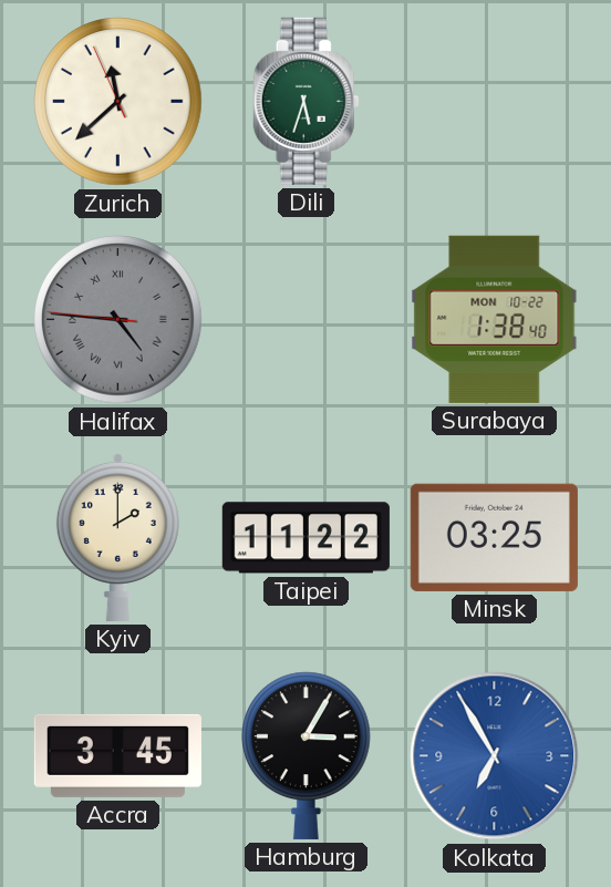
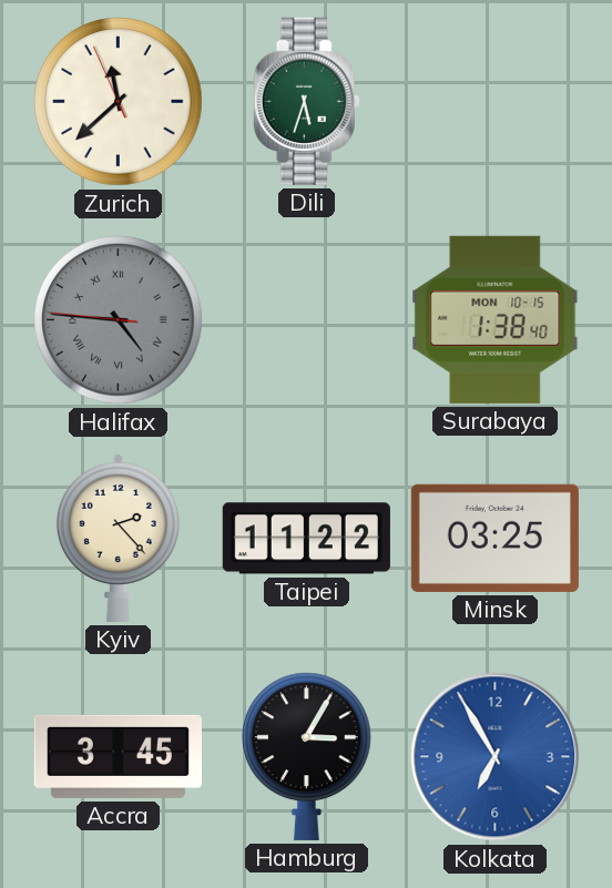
Surabaya date: MON 10-22 -> MON 10-15
Kyiv: 2:00 -> 2:23
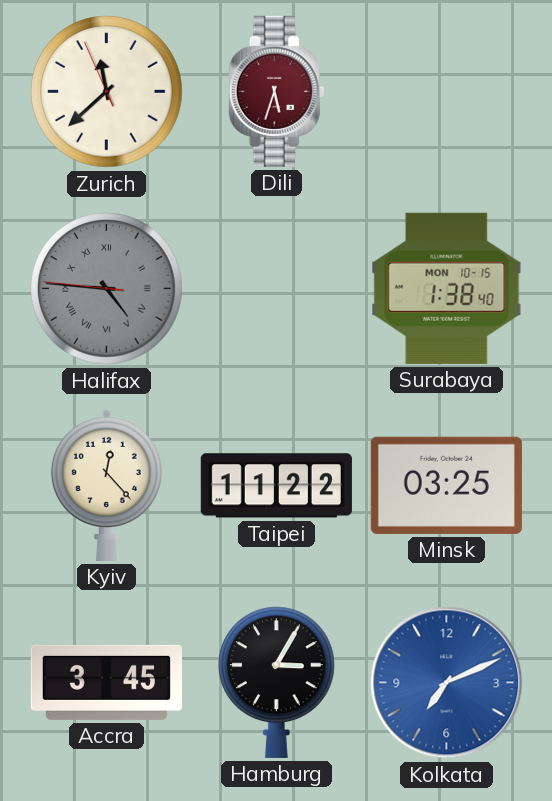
Dili dial: green -> burgundy
Kyiv: 2:23 -> 12:23
Kolkata: 6:55 -> 7:11
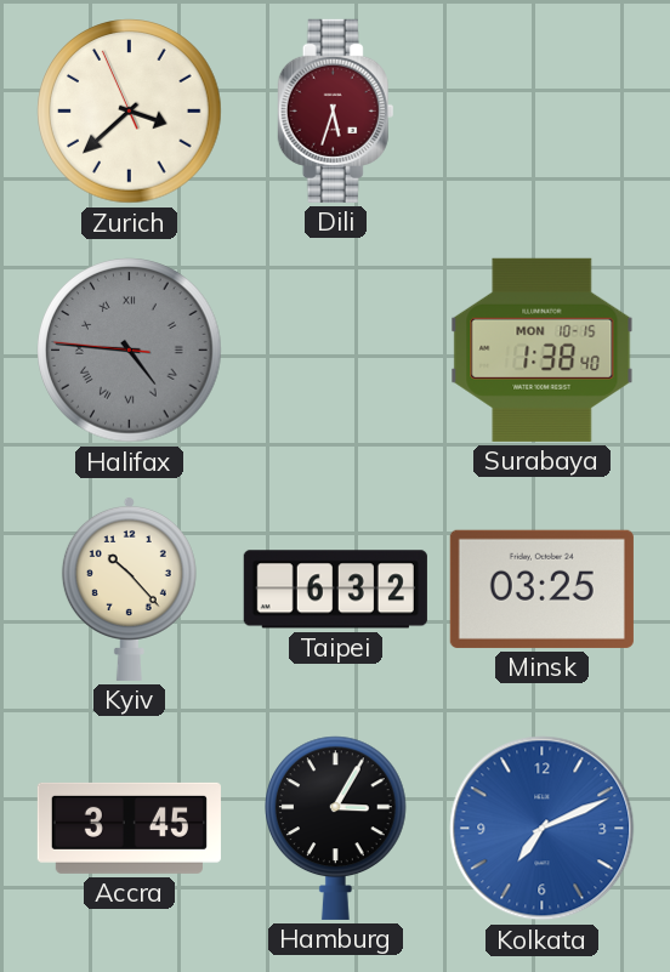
Zurich: 11:37 -> 3:37
Kyiv: 12:23 -> 10:23
Taipei: 11:22 -> 6:32
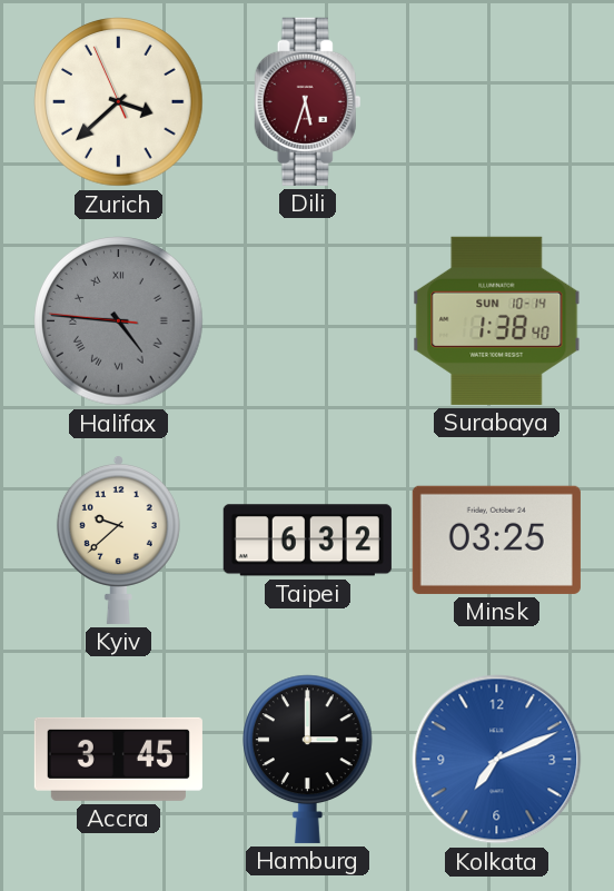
Surabaya date: MON 10-15 -> SUN 10-14
Kyiv: 10:23 -> 9:38
Hamburg: 3:05 -> 3:00
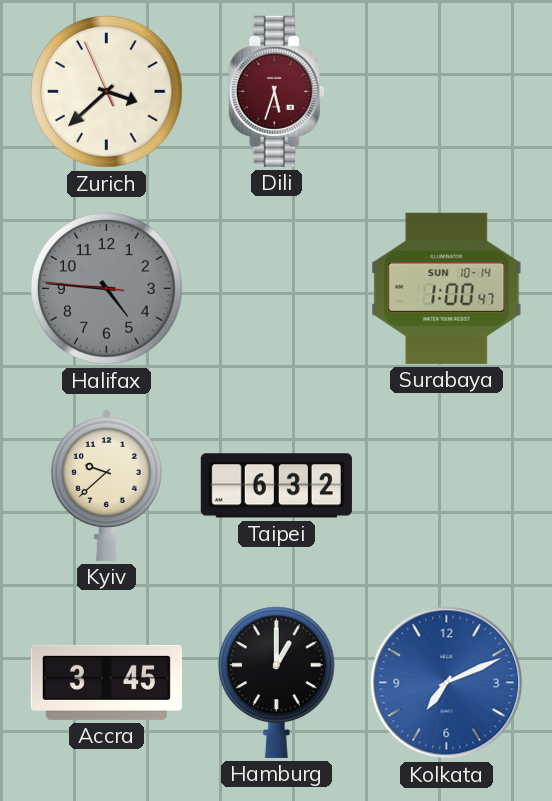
Halifax numerals: Roman -> Arabic
Surabaya: 1:38 -> 1:00
Minsk: 03:25 -> none
Hamburg: 3:00 -> 1:00
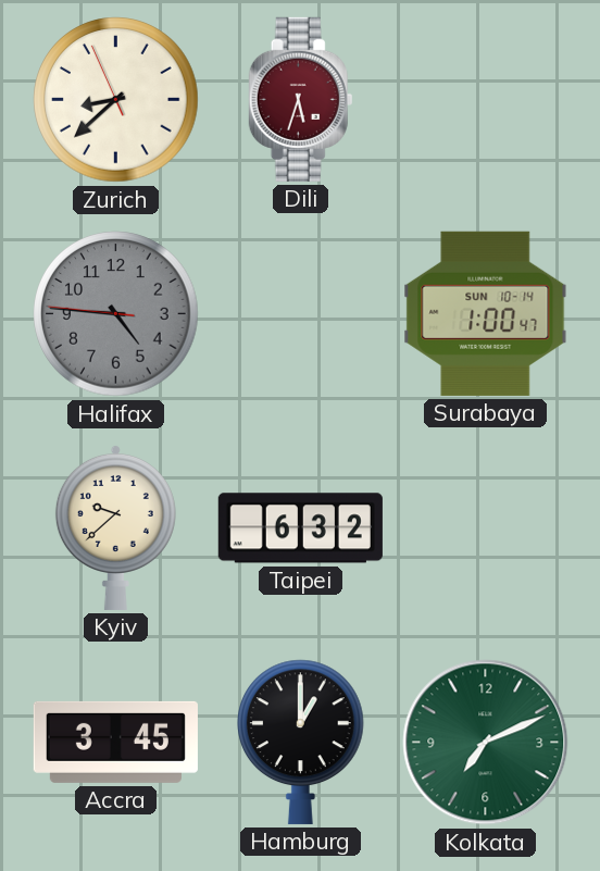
Zurich: 3:37 -> 8:37
Kolkata dial: blue -> green
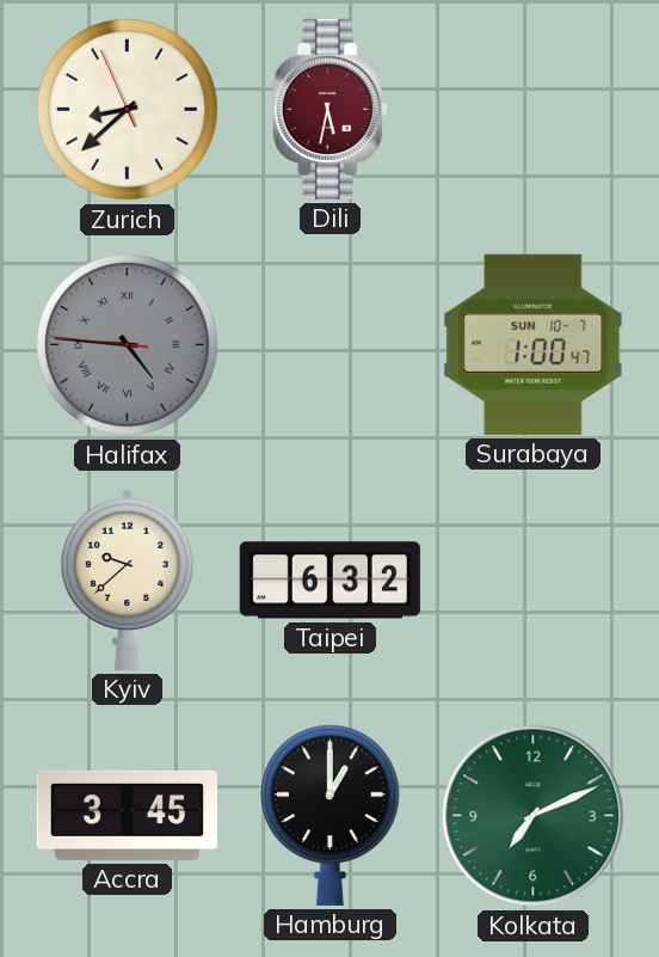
Dili: 5:33 -> 5:32
Halifax numerals: Arabic -> Roman
Surabaya date: SUN 10-14 -> SUN 10-7
